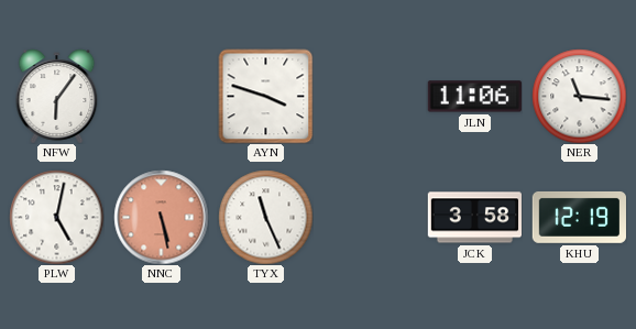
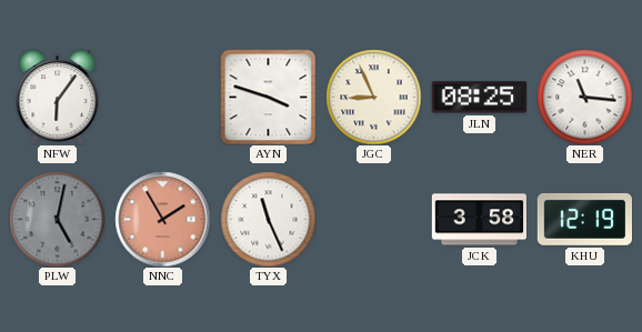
JGC: none -> 8:56
JLN: 11:06 -> 08:25
PLW dial: white -> grey
NNC: 5:28 -> 1:55
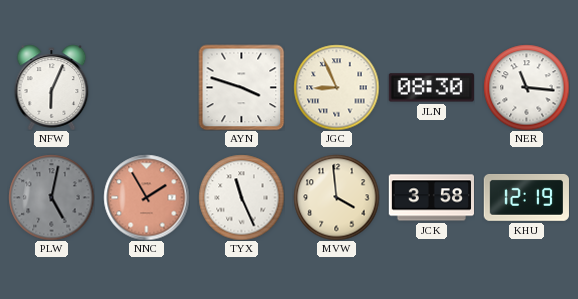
NFW: 6:06 -> 6:04
JLN: 08:25 -> 08:30
MVW: none -> 3:59
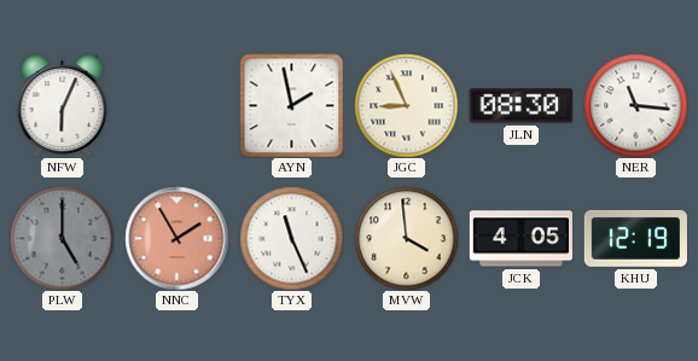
AYN: 3:48 -> 1:58
PLW: 5:02 -> 5:00
JCK: 3:58 -> 4:05
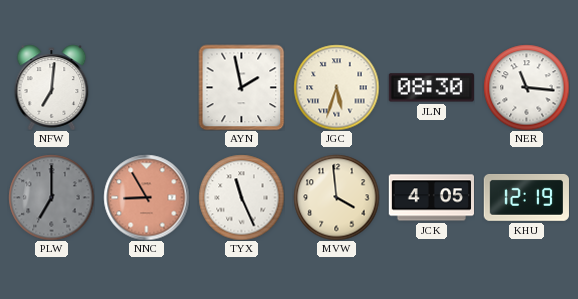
NFW: 6:04 -> 7:01
JGC: 8:56 -> 5:33
PLW: 5:00 -> 7:00
NNC: 1:55 -> 8:55
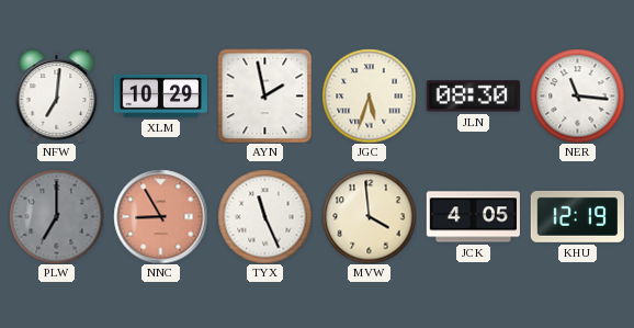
XLM: none -> 10:29
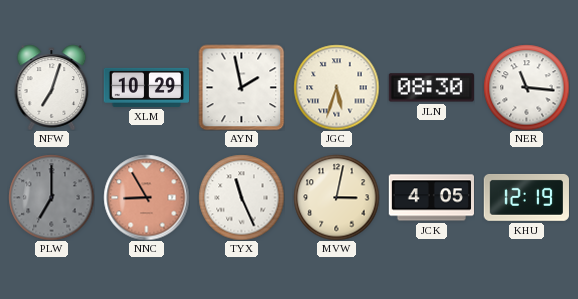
NFW: 7:01 -> 7:03
MVW: 3:59 -> 3:02
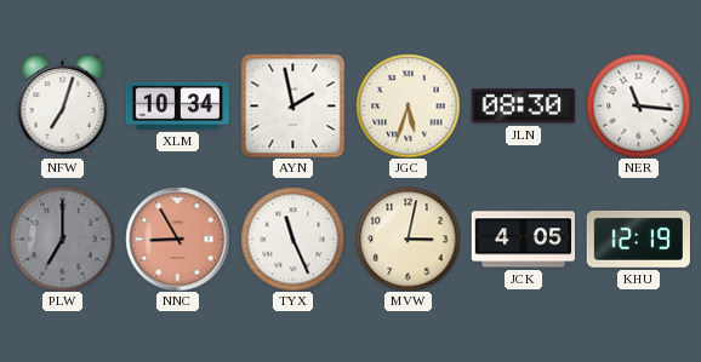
XLM: 10:29 -> 10:34
